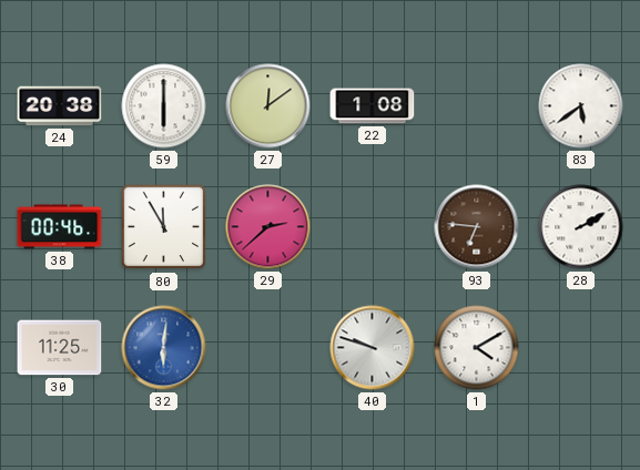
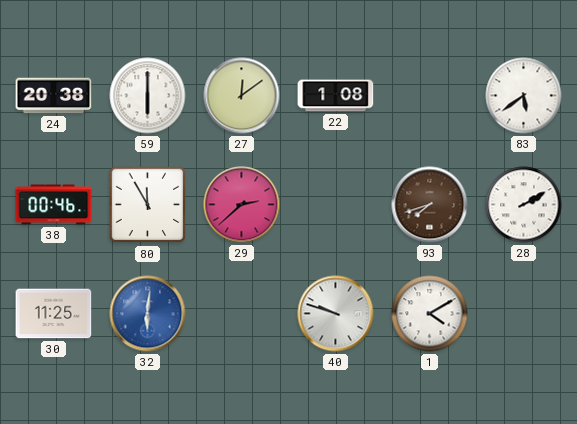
93: 6:46 -> 7:42
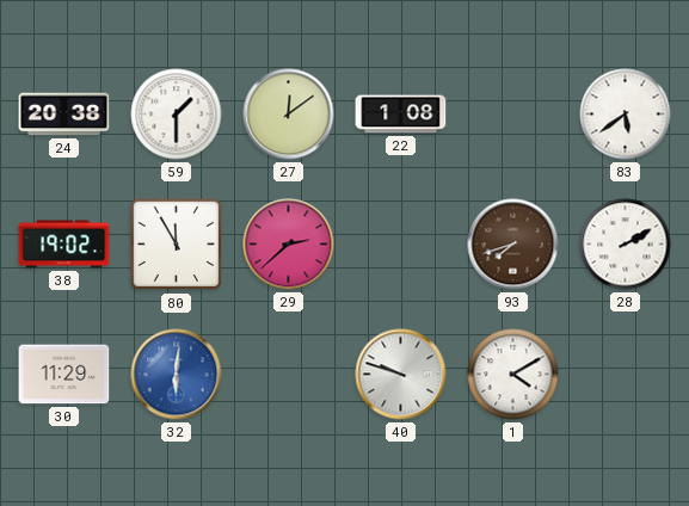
59: 6:00 -> 1:30
38: 00:46 -> 19:02
30: 11:25 -> 11:29
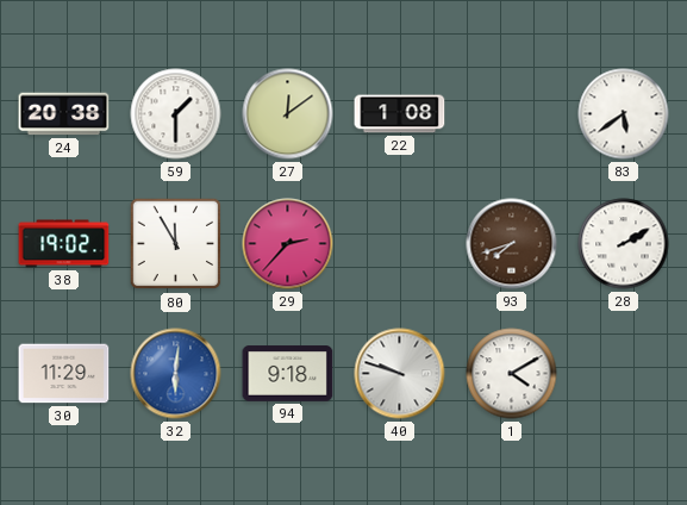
29: 2:38 -> 2:37
94: none -> 9:18
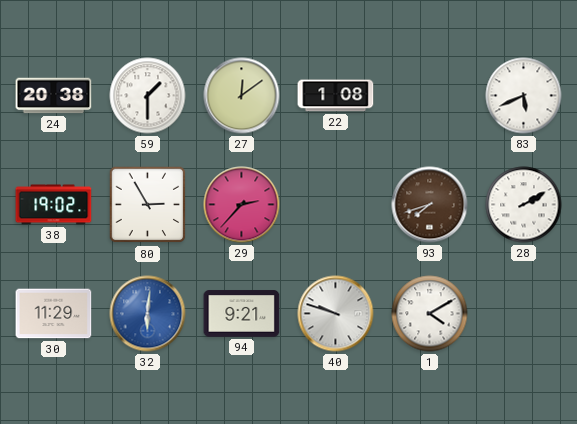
83: 5:39 -> 5:41
80: 11:55 -> 2:55
94: 9:18 -> 9:21
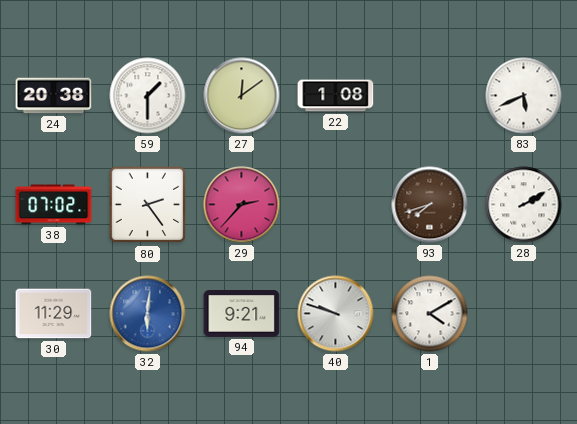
38: 19:02 -> 07:02
80: 2:55 -> 2:24
